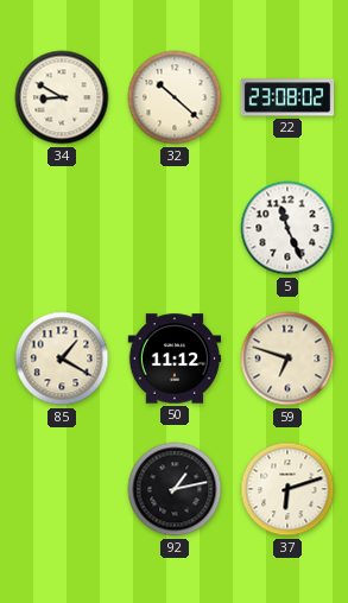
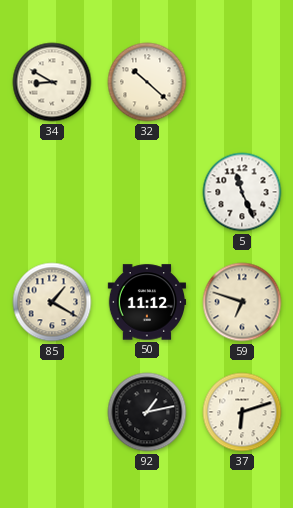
22: 23:08 -> none
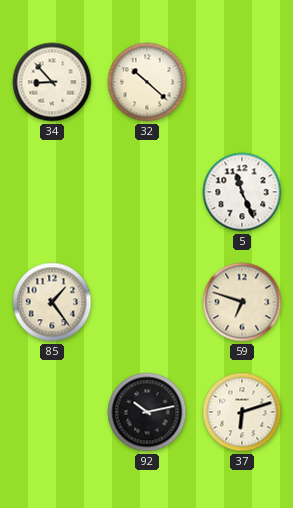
34: 8:50 -> 8:53
85: 1:20 -> 1:24
50: 11:12 -> none
92: 1:13 -> 10:13
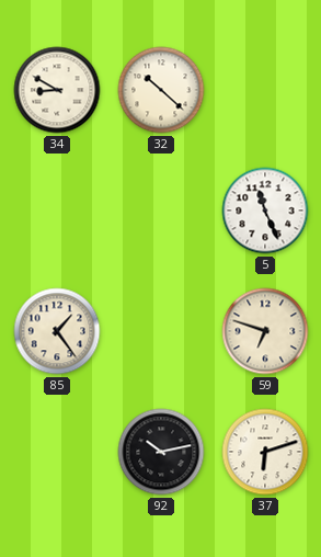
34: 8:53 -> 8:50
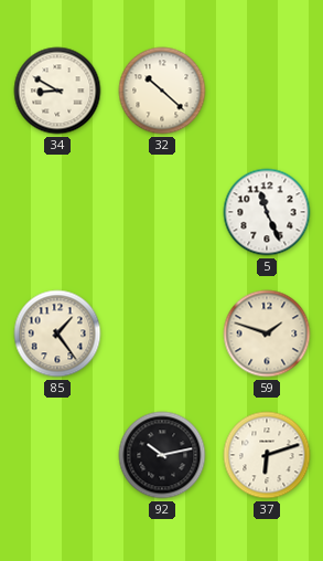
59: 6:48 -> 1:48
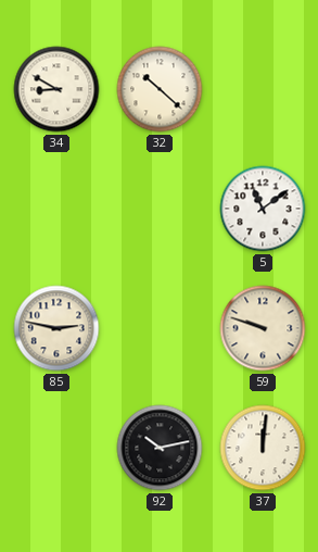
5: 11:26 -> 11:09
85: 1:24 -> 2:47
59: 1:48 -> 9:48
37: 6:12 -> 12:01
